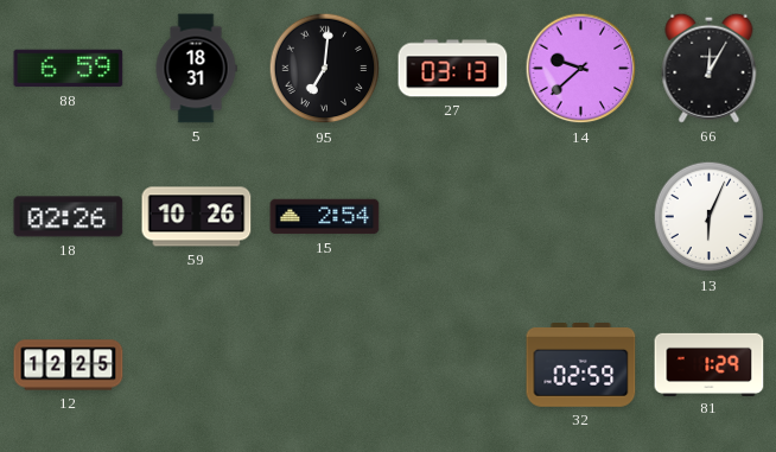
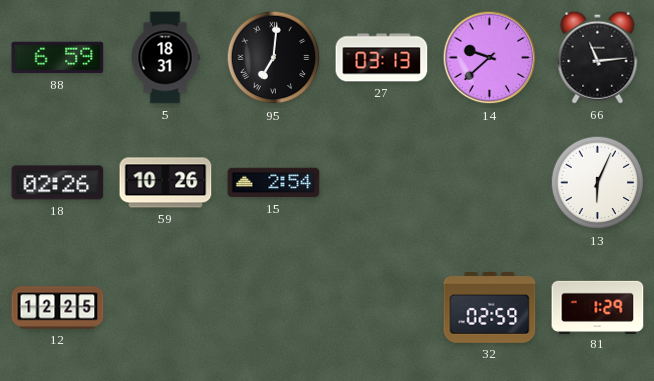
66: 12:05 -> 11:14
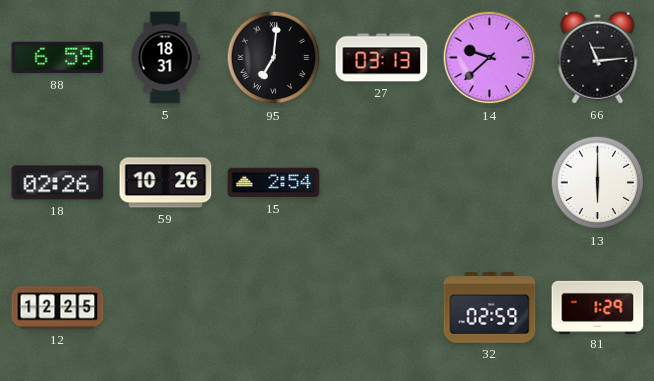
13: 6:04 -> 6:00
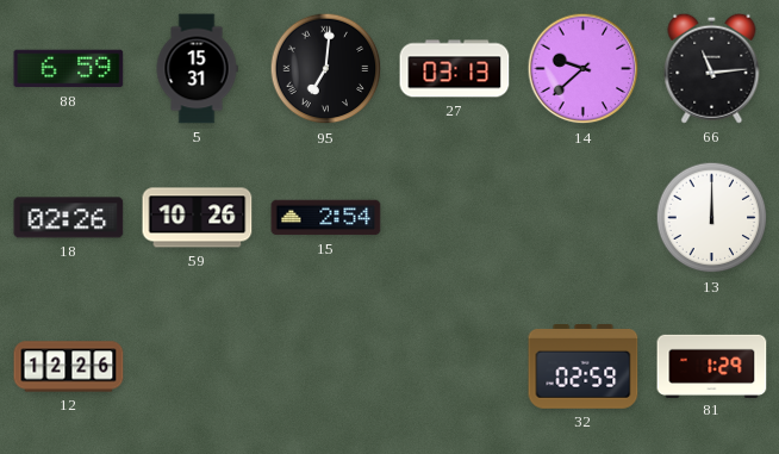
5: 18:31 -> 15:31
13: 6:00 -> 12:00
12: 12:25 -> 12:26
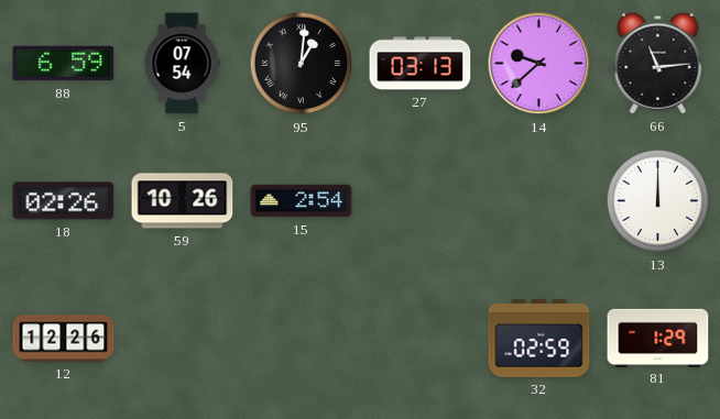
5: 15:31 -> 07:54
95: 7:01 -> 1:01
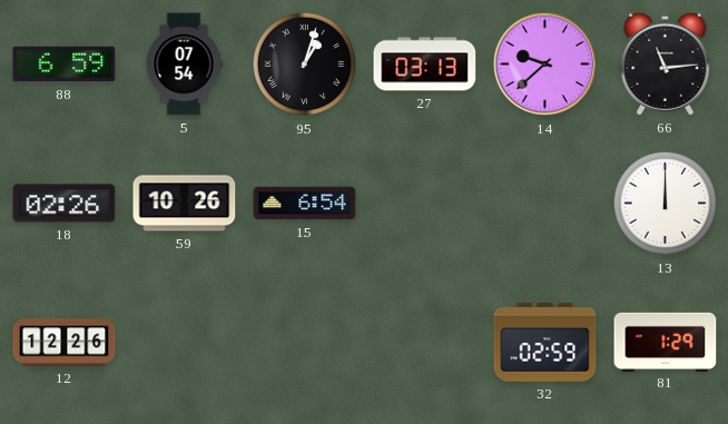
95: 1:01 -> 1:03
15: 2:54 -> 6:54
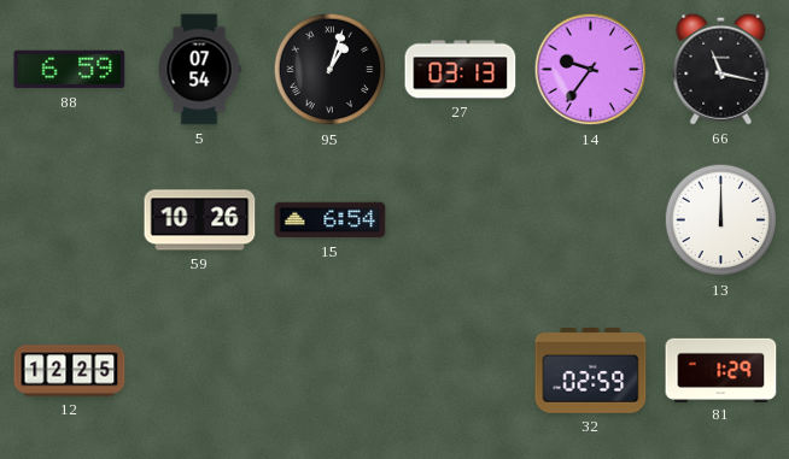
14: 9:38 -> 9:36
66: 11:14 -> 11:17
18: 02:26 -> none
12: 12:26 -> 12:25
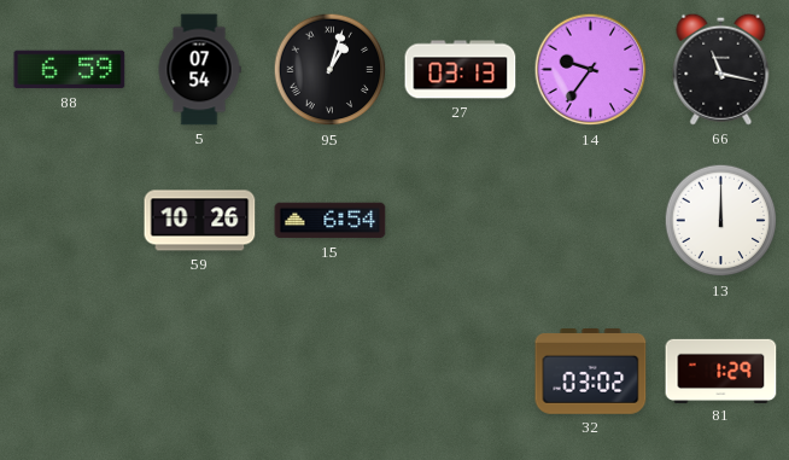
12: 12:25 -> none
32: 02:59 -> 03:02
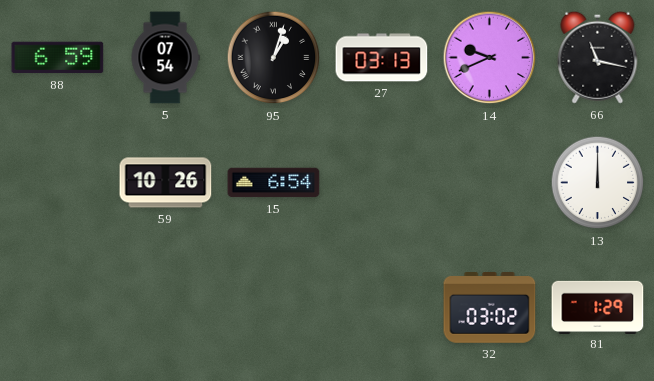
14: 9:36 -> 9:41
